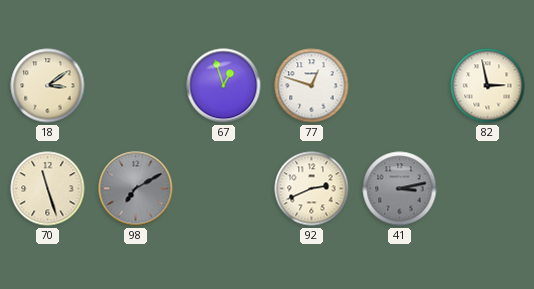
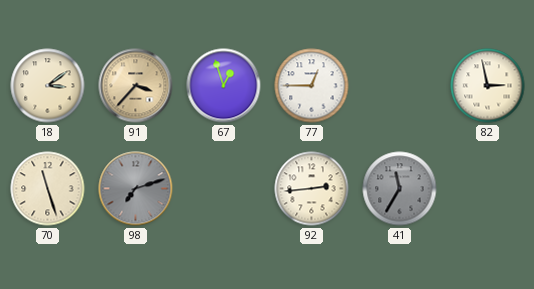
91: none -> 3:37
77: 12:48 -> 12:45
98: 7:10 -> 7:12
92: 2:41 -> 2:44
41: 3:13 -> 11:35
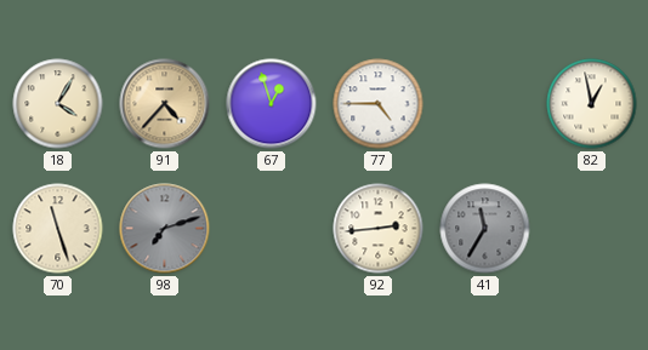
18: 3:09 -> 4:05
91: 3:37 -> 4:37
77: 12:45 -> 4:45
82: 2:58 -> 12:58
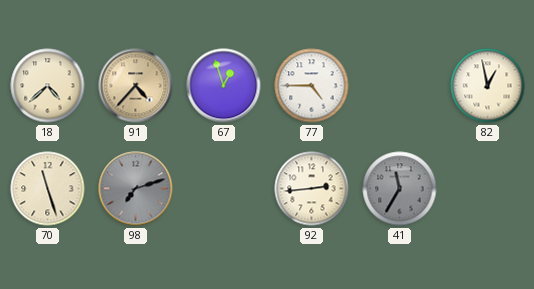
18: 4:05 -> 4:38
